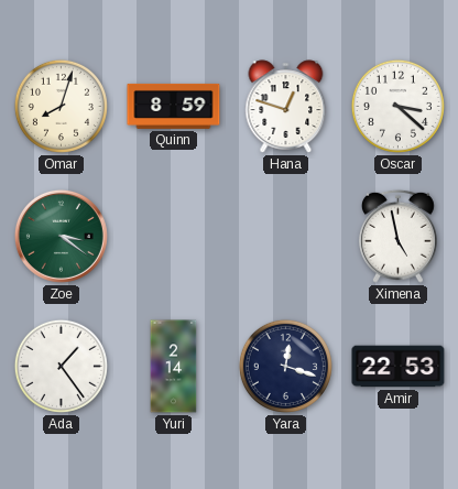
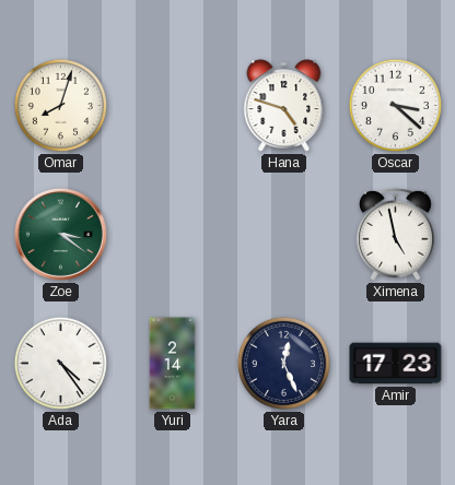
Quinn: 8:59 -> none
Hana: 12:48 -> 4:48
Ada: 1:24 -> 4:24
Yara: 12:18 -> 12:26
Amir: 22:53 -> 17:23
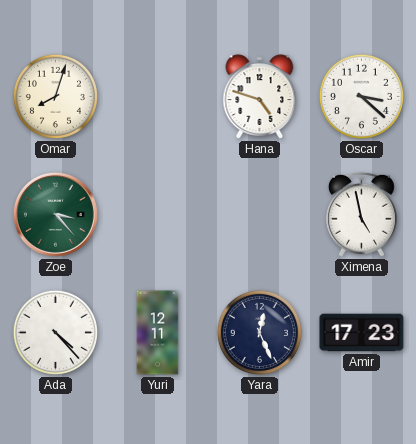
Zoe: 3:21 -> 3:23
Ada: 4:24 -> 4:23
Yuri: 2:14 -> 12:11
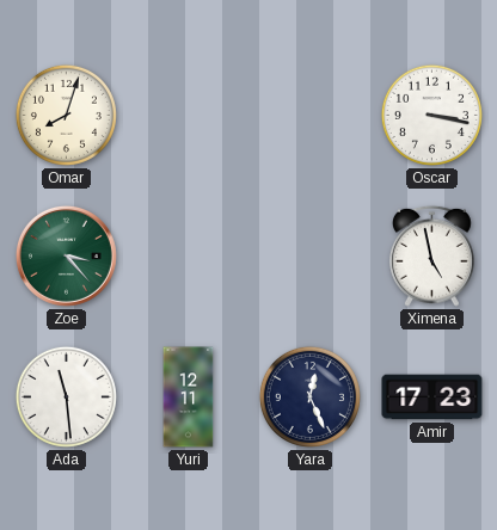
Hana: 4:48 -> none
Oscar: 3:22 -> 3:17
Ada: 4:23 -> 11:29
